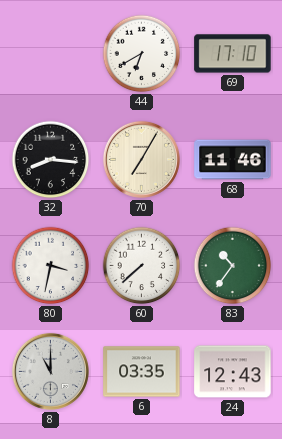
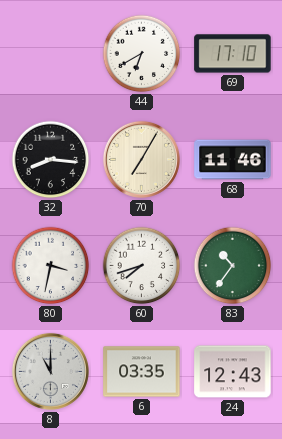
60: 7:38 -> 7:42
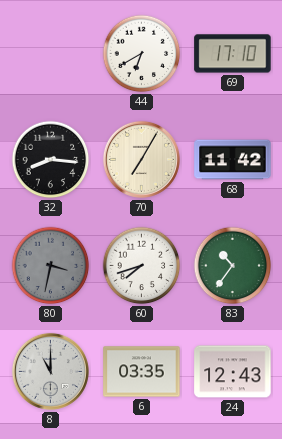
68: 11:46 -> 11:42
80 dial: white -> grey
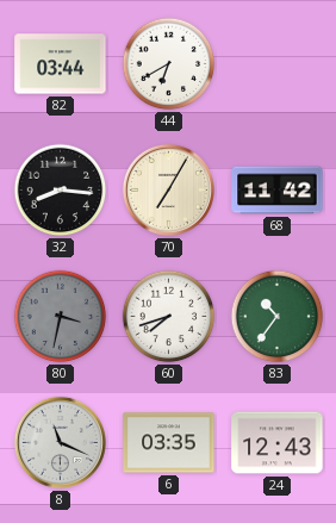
82: none -> 03:44
69: 17:10 -> none
8: 11:00 -> 11:19
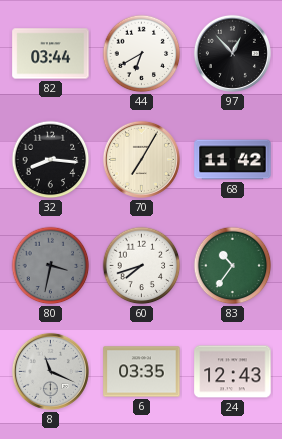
97: none -> 12:53
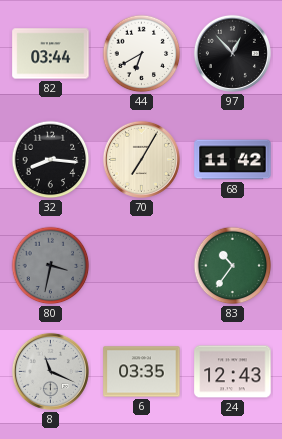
60: 7:42 -> none
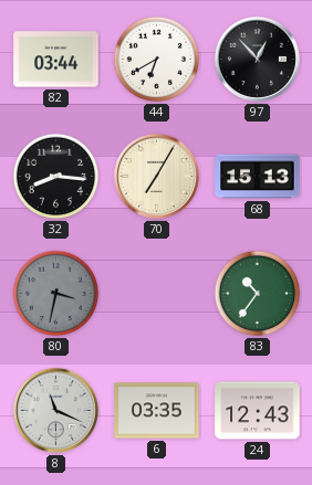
68: 11:42 -> 15:13
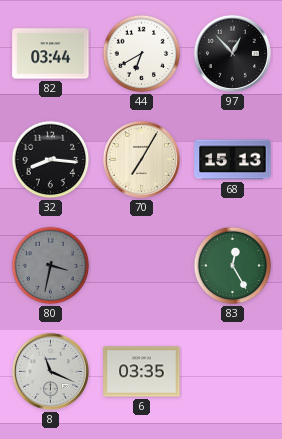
83: 10:36 -> 12:25
24: 12:43 -> none
